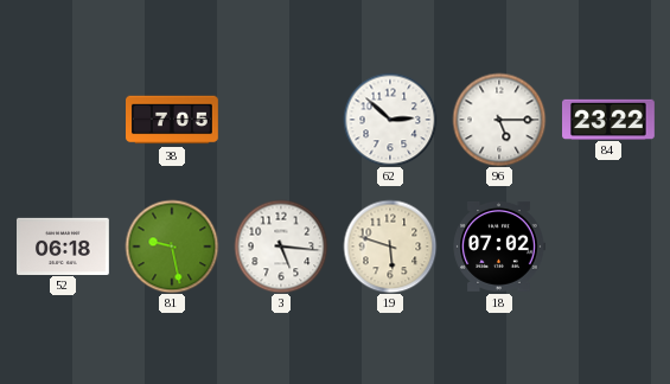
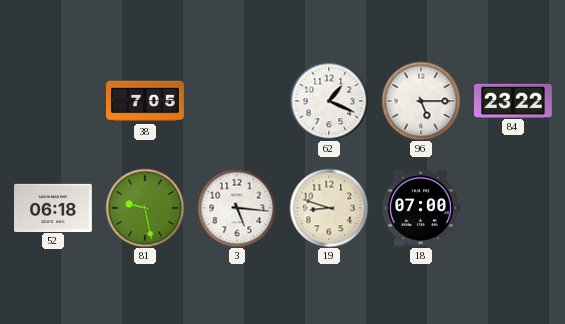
62: 2:52 -> 1:19
19: 5:48 -> 8:48
18: 07:02 -> 07:00
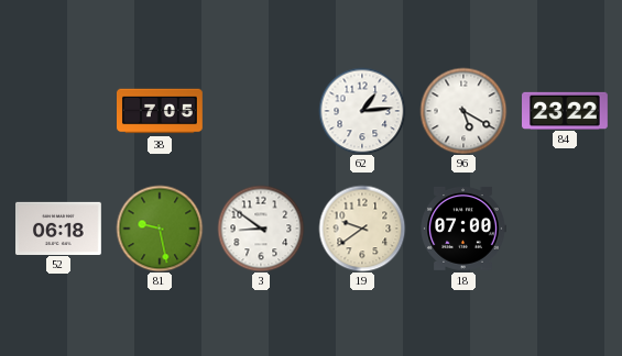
62: 1:19 -> 1:14
96: 5:15 -> 5:20
3: 5:16 -> 8:51
19: 8:48 -> 9:39
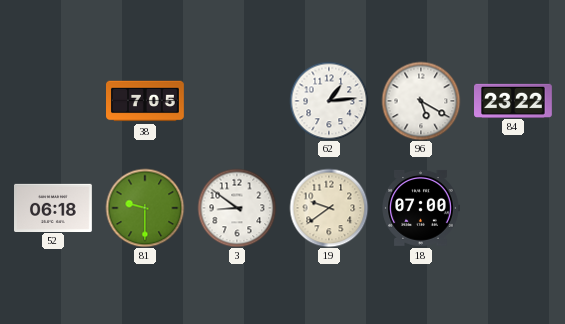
81: 9:28 -> 9:30
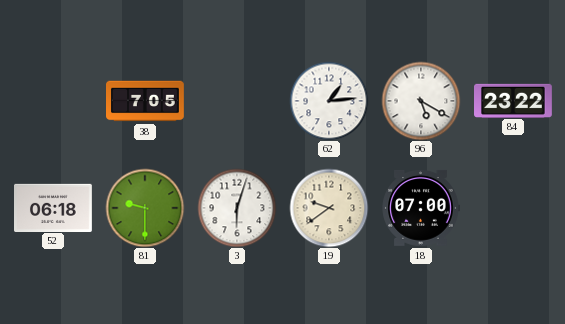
3: 8:51 -> 6:03
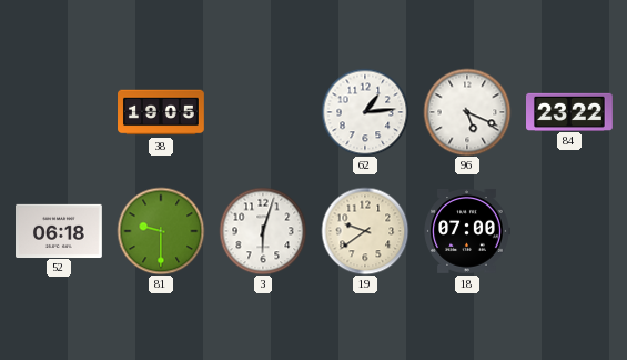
38: 7:05 -> 19:05
96: 5:20 -> 5:19
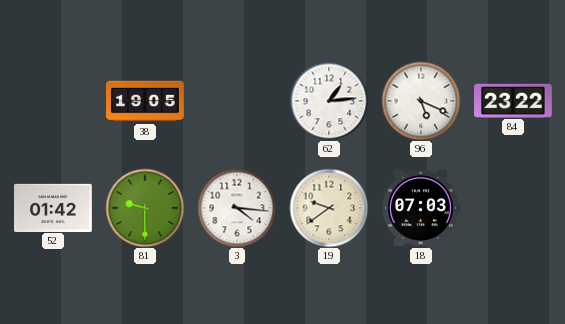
52: 06:18 -> 01:42
3: 6:03 -> 4:16
18: 07:00 -> 07:03
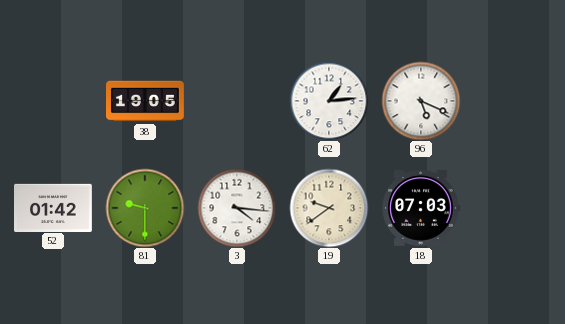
84: 23:22 -> none
